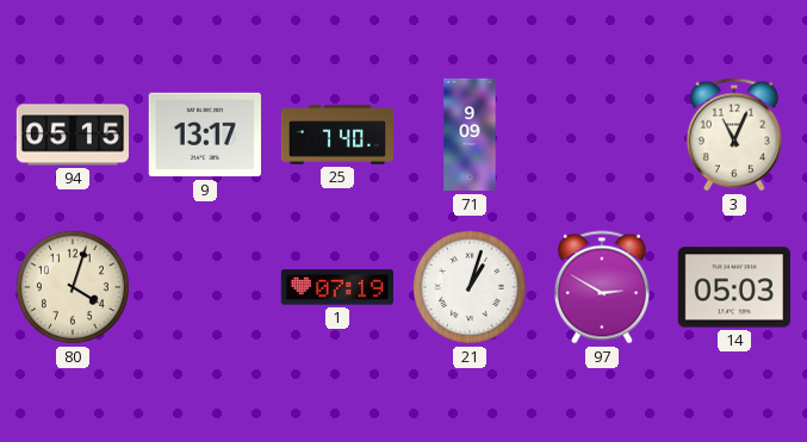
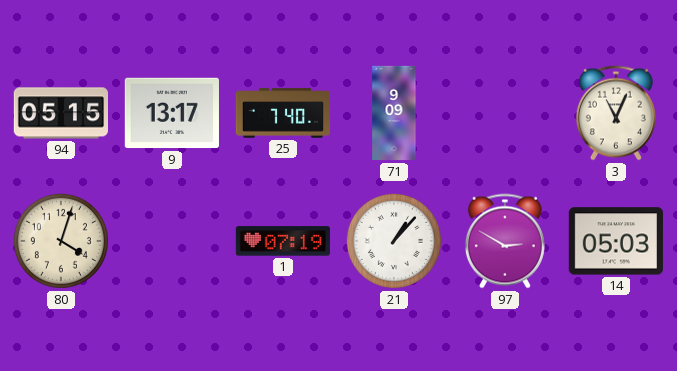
21: 1:03 -> 1:07
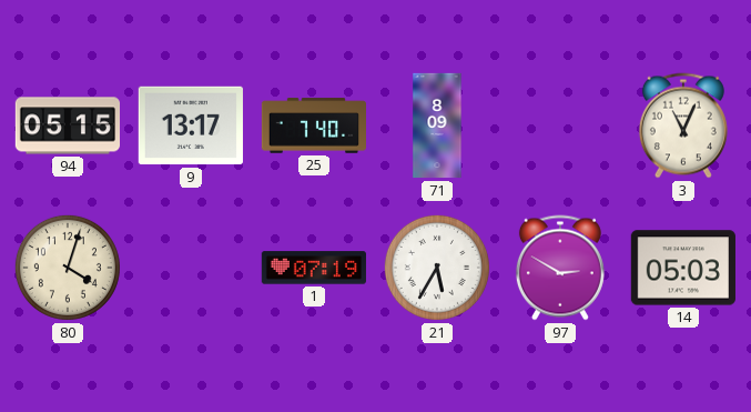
71: 9:09 -> 8:09
21: 1:07 -> 5:35
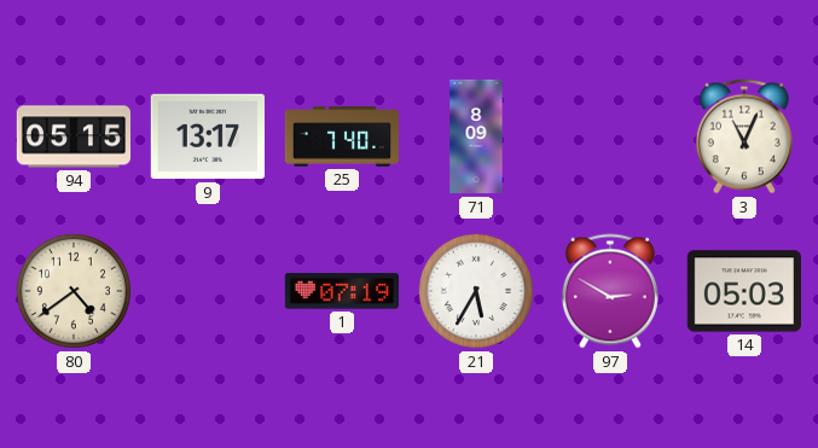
80: 4:03 -> 4:39
